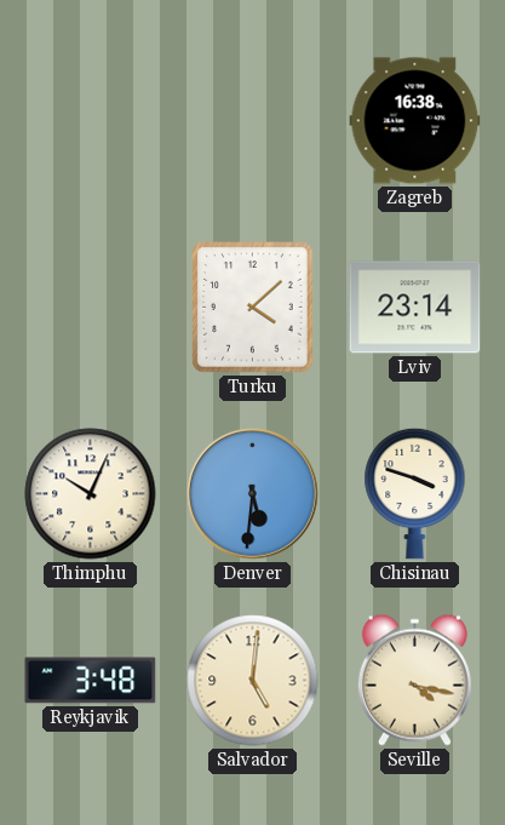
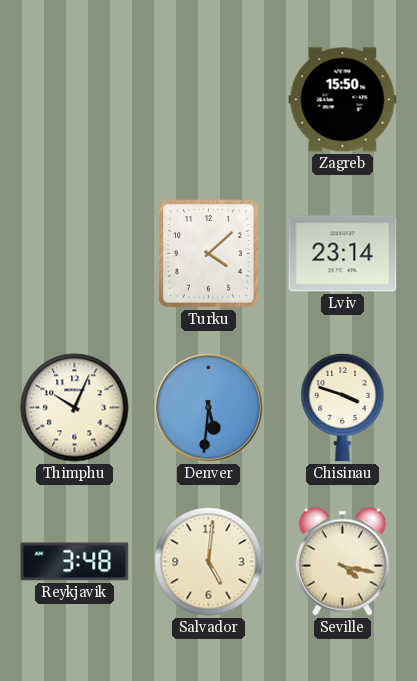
Zagreb: 16:38 -> 15:50
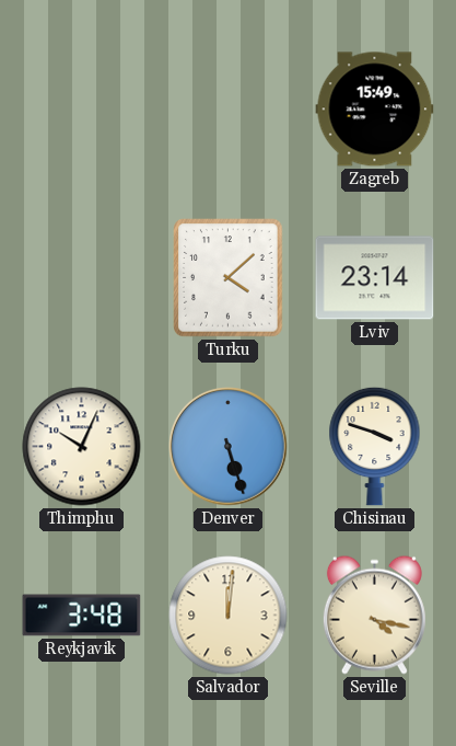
Zagreb: 15:50 -> 15:49
Denver: 5:31 -> 5:27
Salvador: 5:01 -> 12:01
